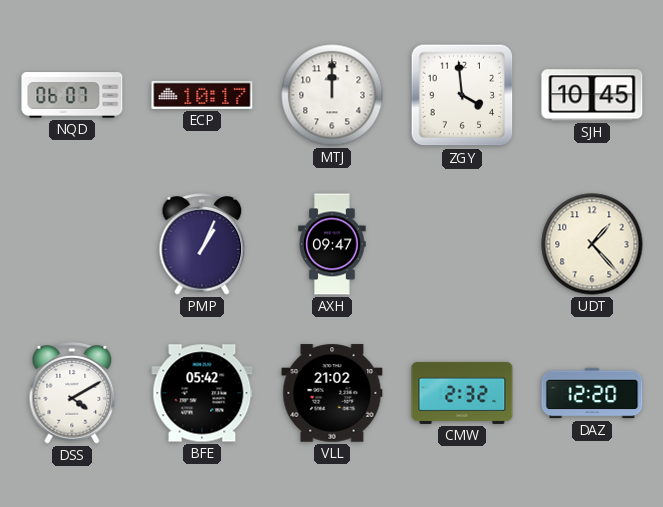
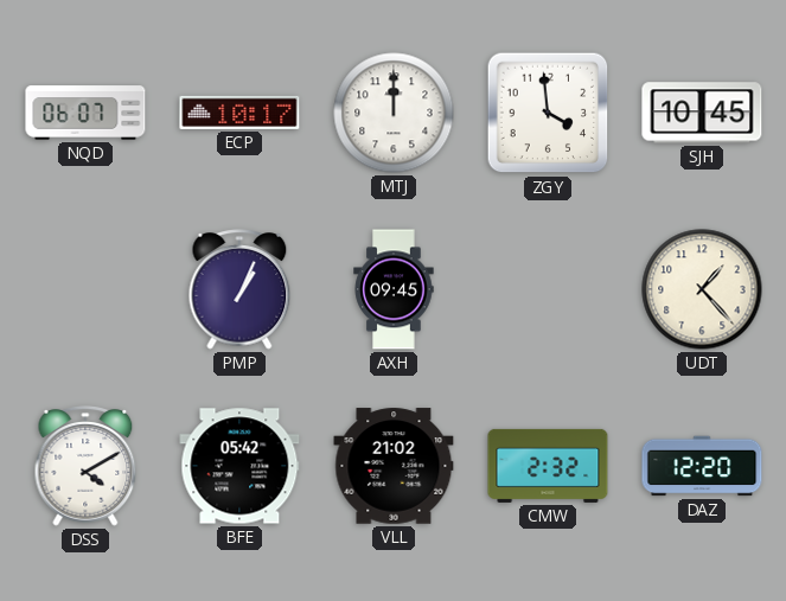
AXH: 09:47 -> 09:45
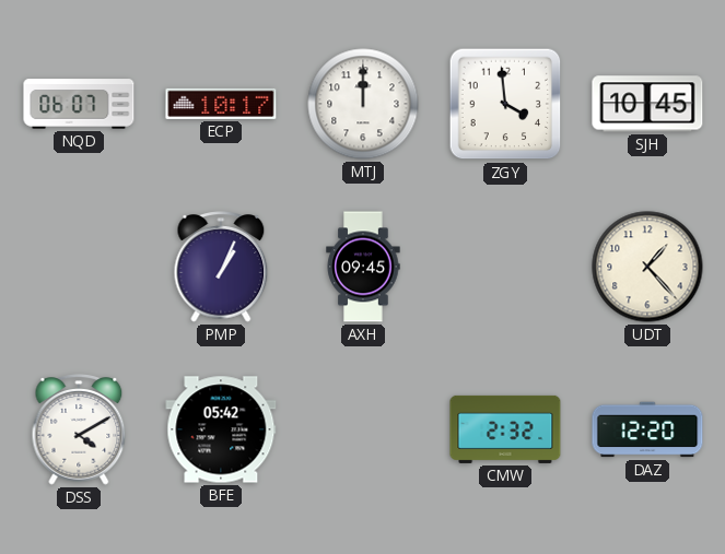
VLL: 21:02 -> none
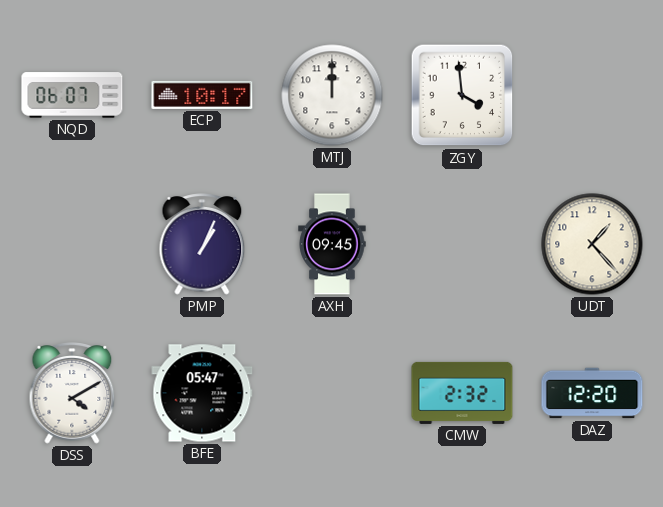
SJH: 10:45 -> none
BFE: 05:42 -> 05:47
